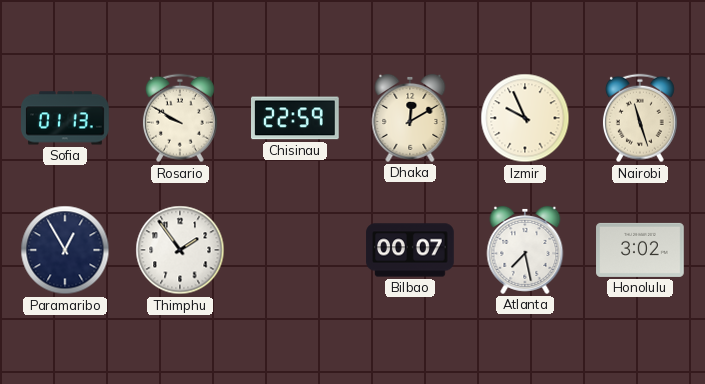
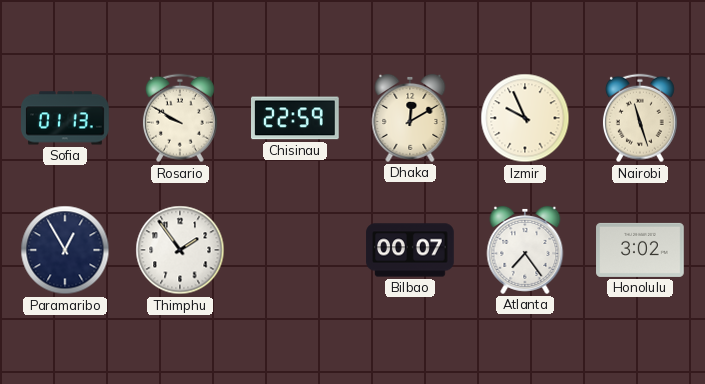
Atlanta: 7:28 -> 7:24
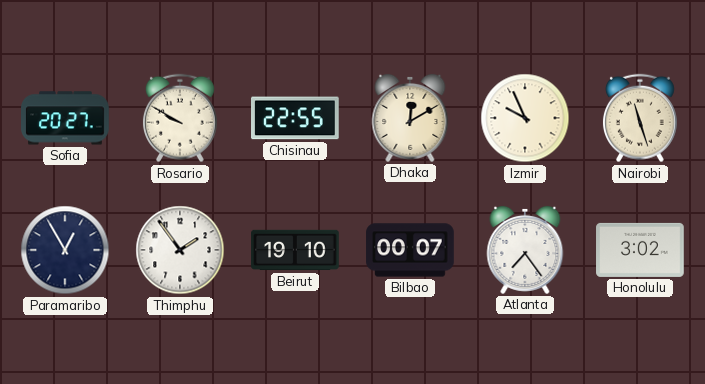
Sofia: 01:13 -> 20:27
Chisinau: 22:59 -> 22:55
Beirut: none -> 19:10
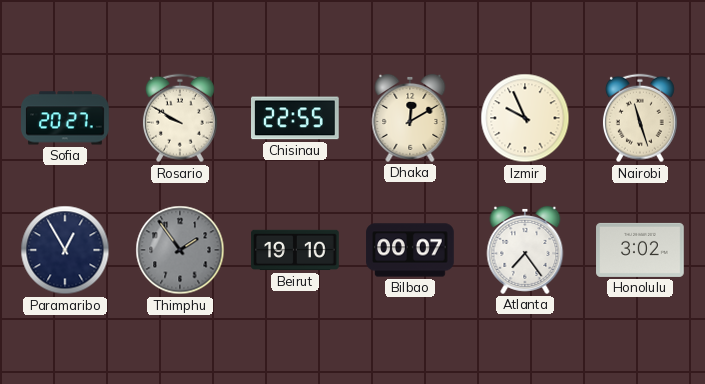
Thimphu dial: white -> grey
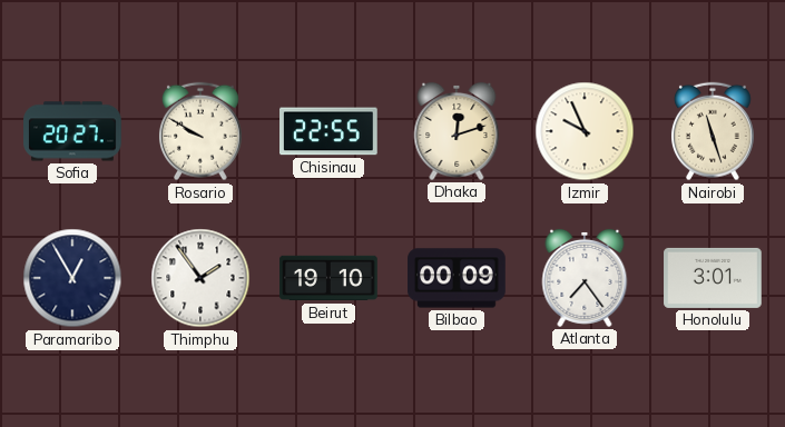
Dhaka: 12:10 -> 12:12
Thimphu dial: grey -> white
Bilbao: 00:07 -> 00:09
Honolulu: 3:02 -> 3:01
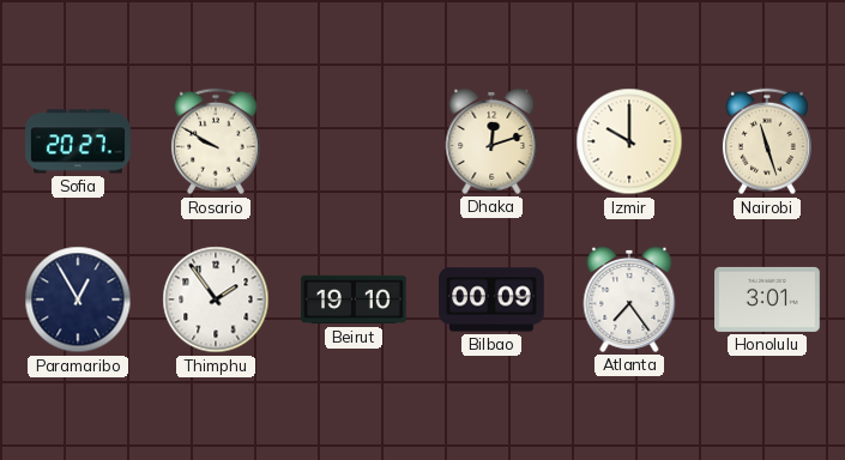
Chisinau: 22:55 -> none
Izmir: 9:56 -> 10:00
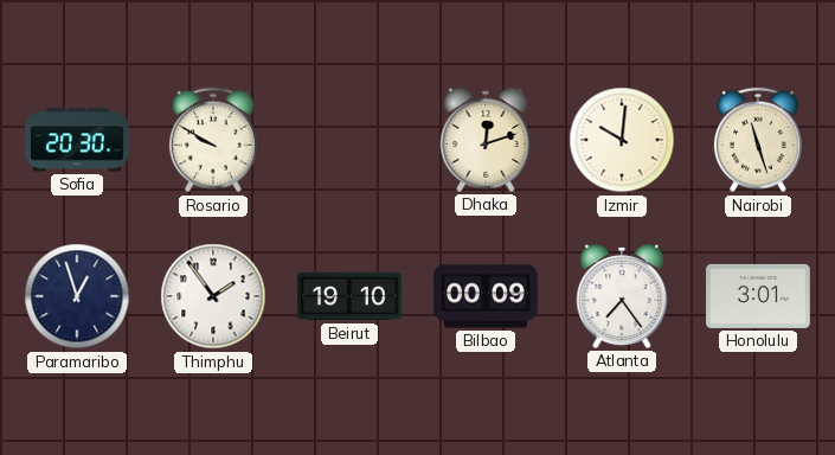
Sofia: 20:27 -> 20:30
Izmir: 10:00 -> 10:01
Paramaribo: 12:55 -> 12:57
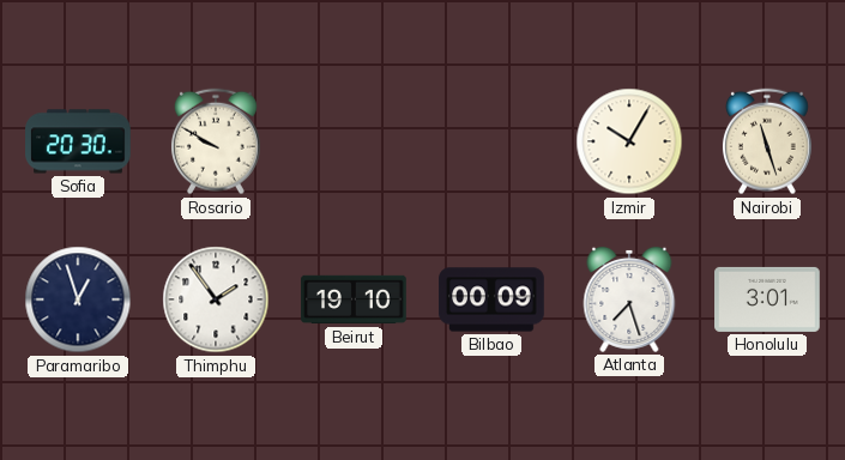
Dhaka: 12:12 -> none
Izmir: 10:01 -> 10:05
Atlanta: 7:24 -> 7:27
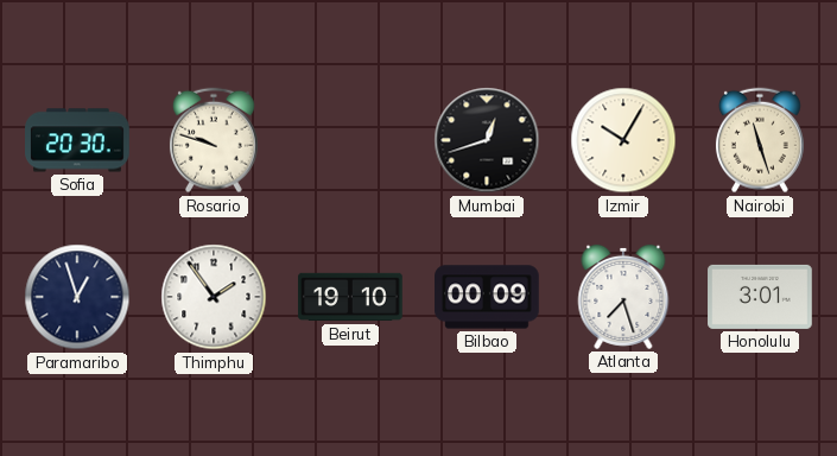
Rosario: 9:50 -> 9:48
Mumbai: none -> 12:42
